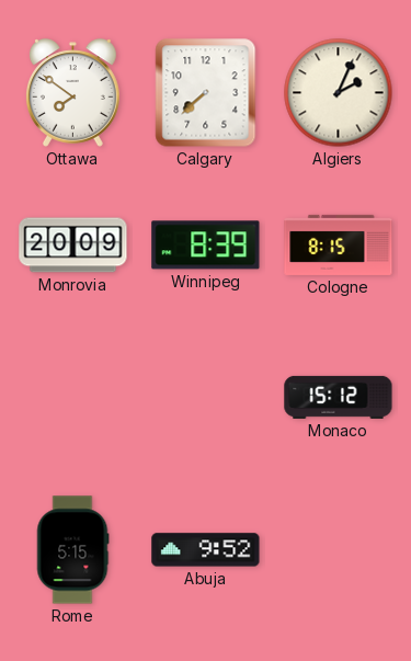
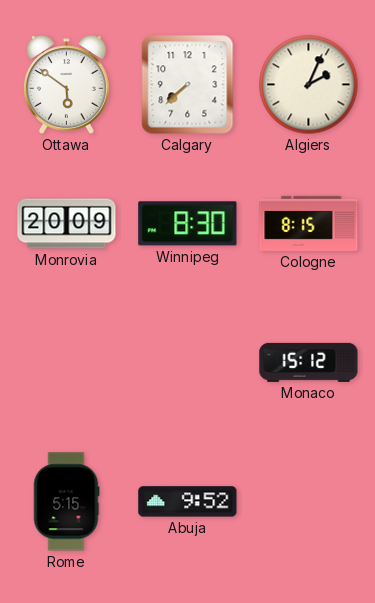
Ottawa: 7:51 -> 5:51
Winnipeg: 8:39 -> 8:30
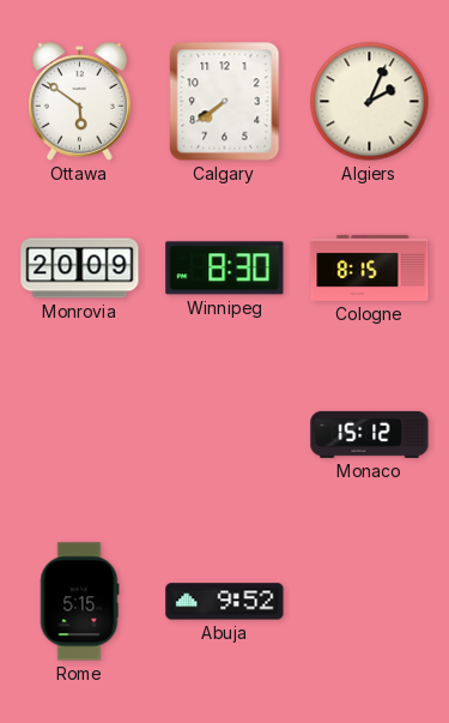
Calgary: 7:38 -> 7:39
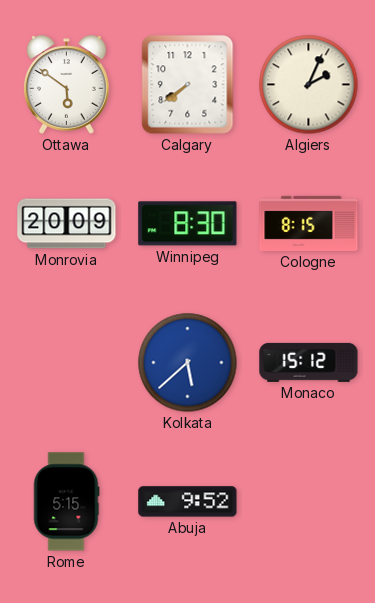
Kolkata: none -> 5:38
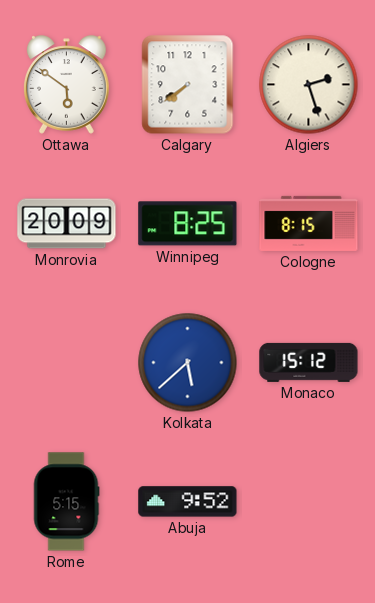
Algiers: 2:04 -> 2:27
Winnipeg: 8:30 -> 8:25
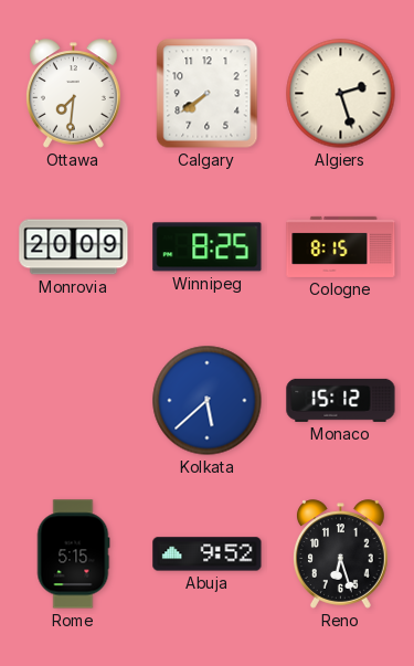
Ottawa: 5:51 -> 7:31
Reno: none -> 6:27
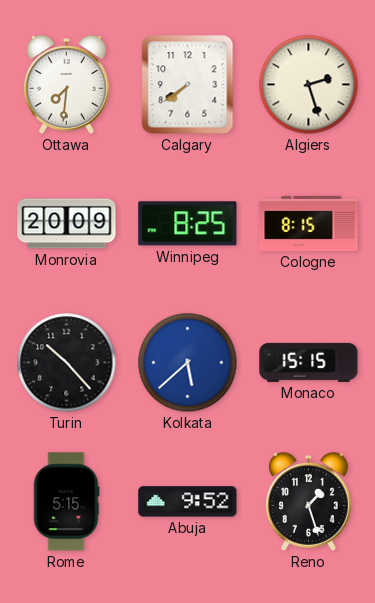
Turin: none -> 10:23
Monaco: 15:12 -> 15:15
Reno: 6:27 -> 1:27
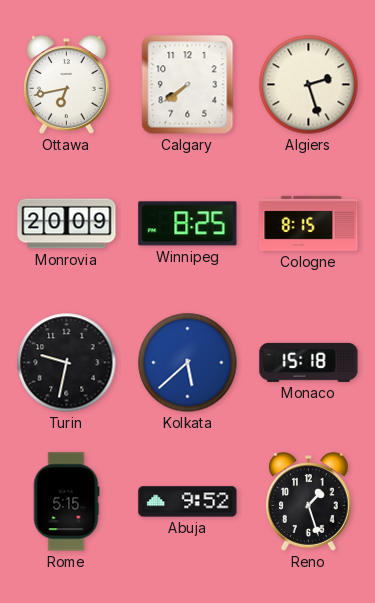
Ottawa: 7:31 -> 6:43
Turin: 10:23 -> 9:32
Monaco: 15:15 -> 15:18
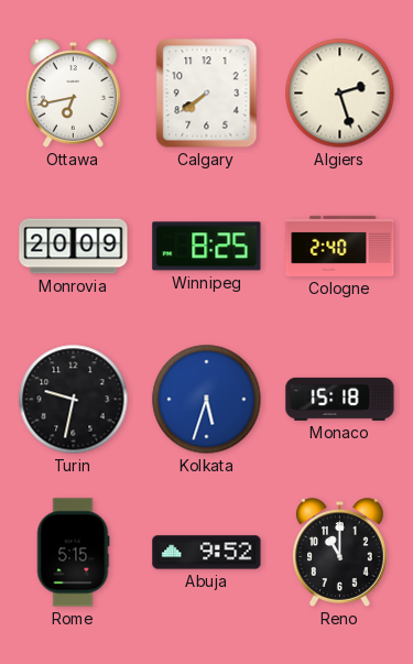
Cologne: 8:15 -> 2:40
Kolkata: 5:38 -> 5:33
Reno: 1:27 -> 11:00
